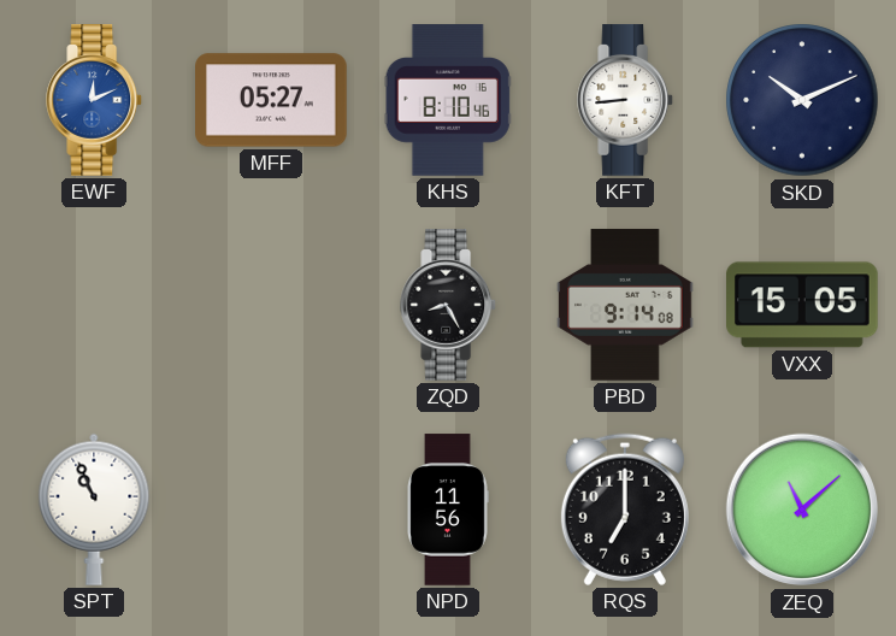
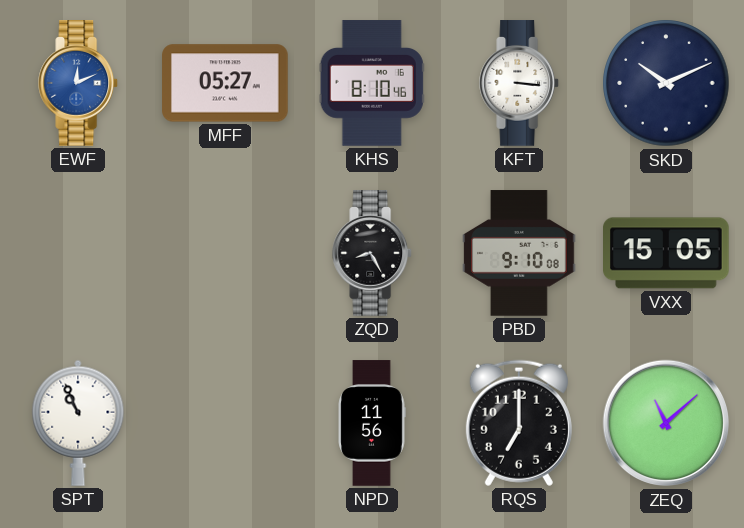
KFT: 8:44 -> 3:16
PBD: 9:14 -> 9:10
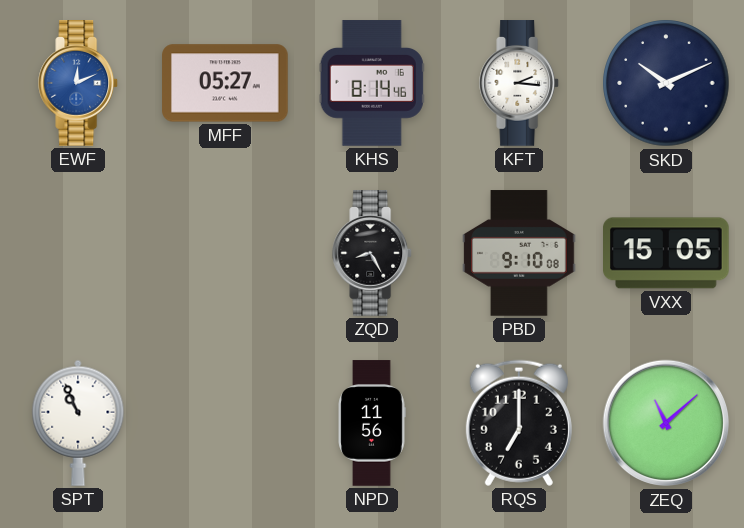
KHS: 8:10 -> 8:14
KFT: 3:16 -> 2:16
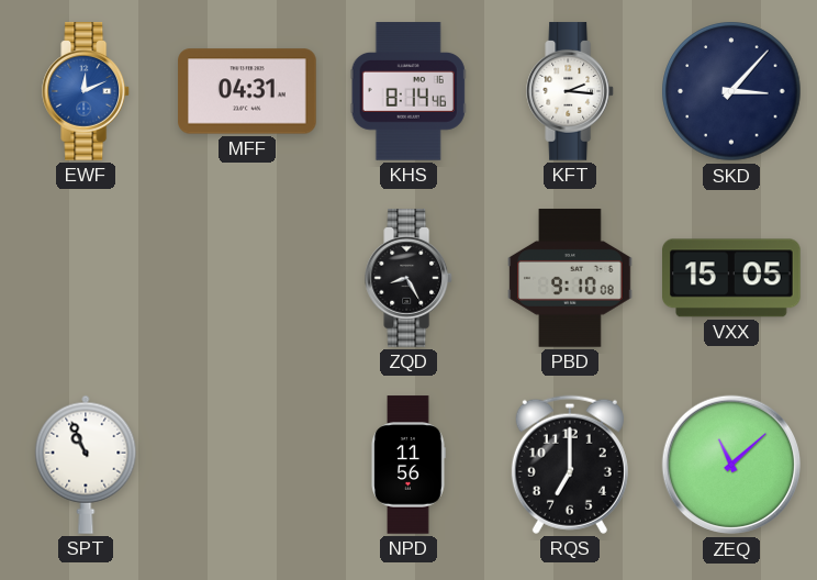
MFF: 05:27 -> 04:31
SKD: 10:11 -> 3:07
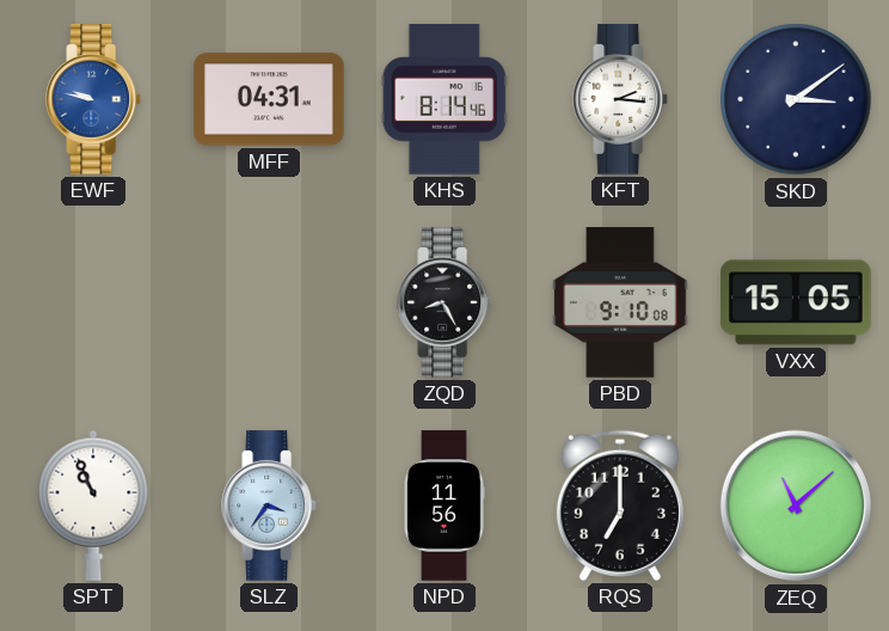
EWF: 12:11 -> 9:47
SKD: 3:07 -> 3:09
SLZ: none -> 3:36
